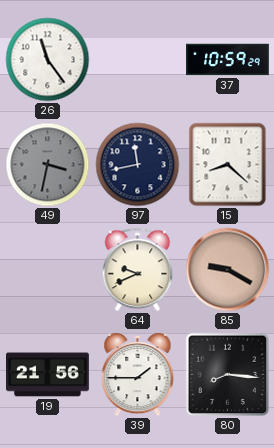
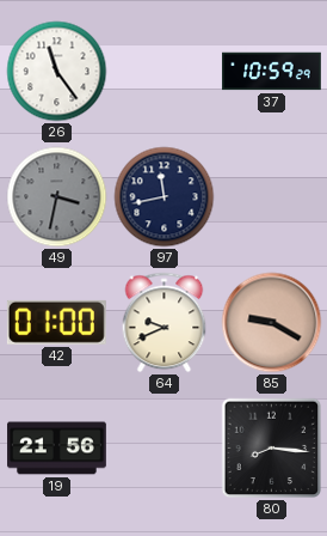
15: 8:22 -> none
42: none -> 01:00
39: 1:45 -> none
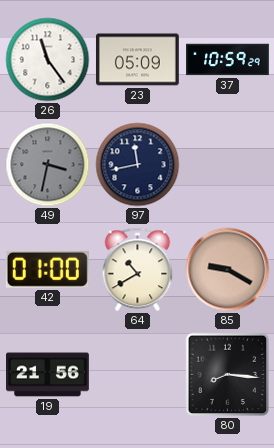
23: none -> 05:09
64: 9:41 -> 10:40
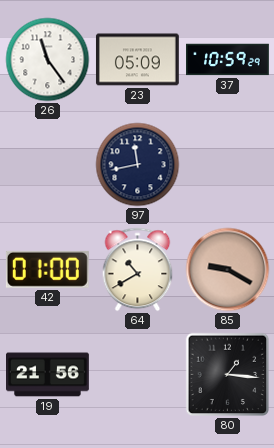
49: 3:32 -> none
80: 8:16 -> 1:16
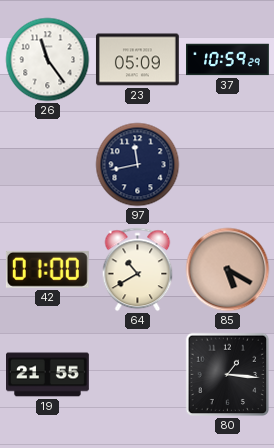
85: 9:20 -> 5:20
19: 21:56 -> 21:55
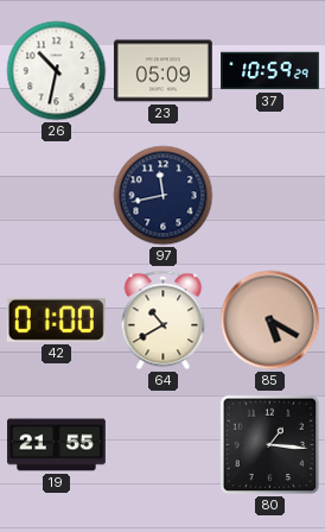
26: 11:24 -> 10:32
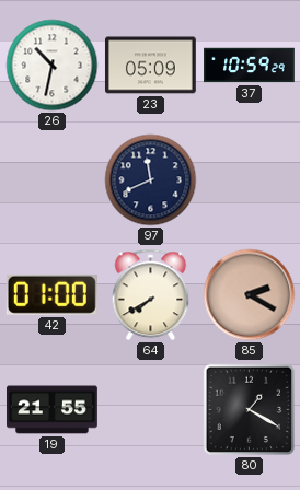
97: 11:43 -> 11:41
64: 10:40 -> 7:40
85: 5:20 -> 2:20
80: 1:16 -> 1:20
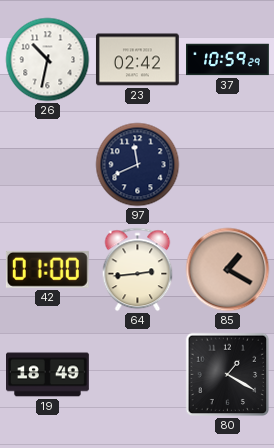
23: 05:09 -> 02:42
64: 7:40 -> 2:44
85: 2:20 -> 1:20
19: 21:55 -> 18:49
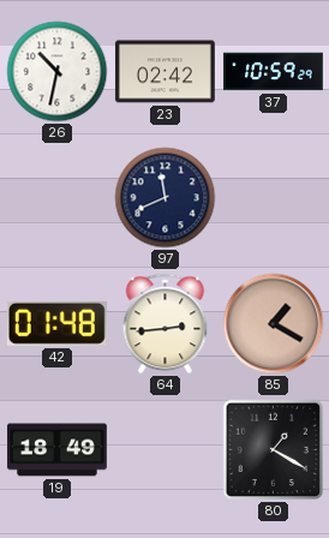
42: 01:00 -> 01:48
